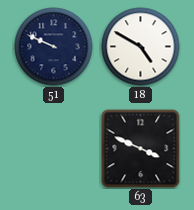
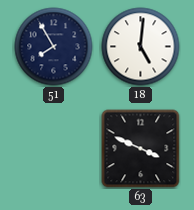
51: 9:49 -> 7:55
18: 4:50 -> 5:01
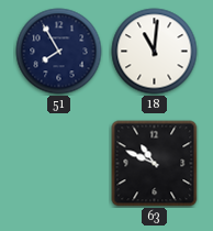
18: 5:01 -> 11:01
63: 3:49 -> 10:49
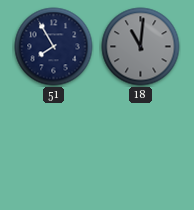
18 dial: white -> grey
63: 10:49 -> none
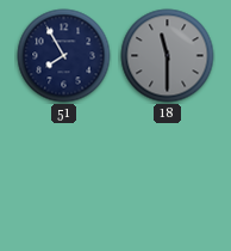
18: 11:01 -> 11:30
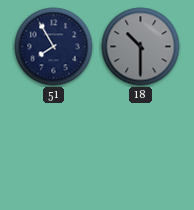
18: 11:30 -> 10:30
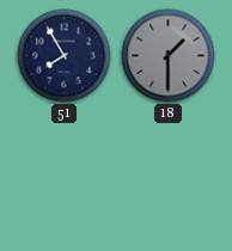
18: 10:30 -> 1:30
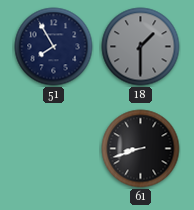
61: none -> 8:42
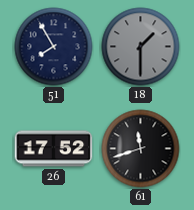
26: none -> 17:52
61: 8:42 -> 11:42
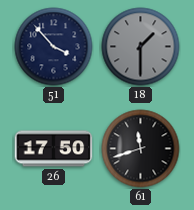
51: 7:55 -> 3:53
26: 17:52 -> 17:50
